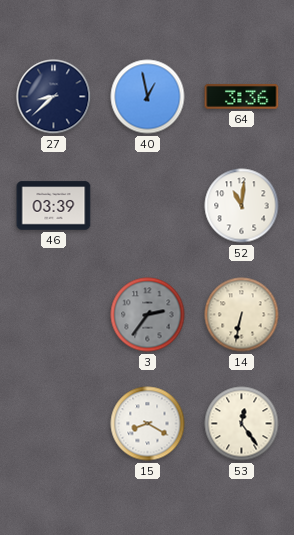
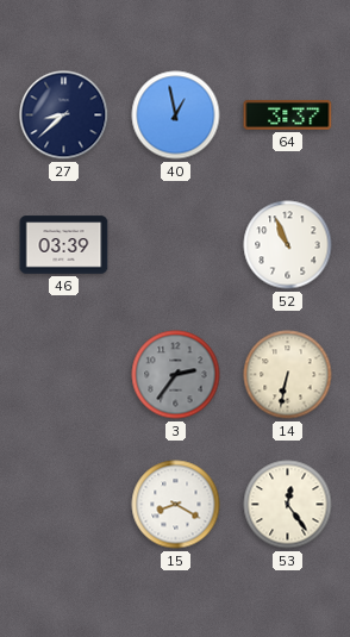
64: 3:36 -> 3:37
52: 11:01 -> 10:56
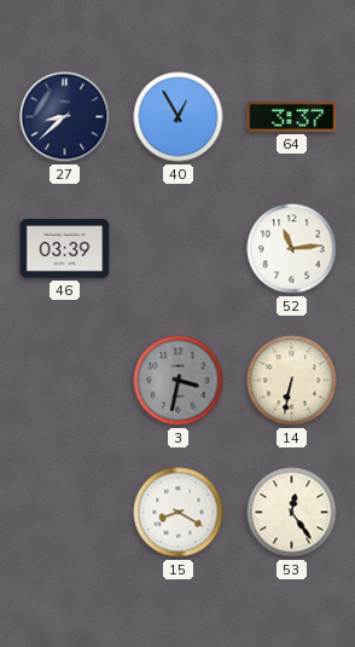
40: 12:58 -> 12:55
52: 10:56 -> 11:14
3: 2:36 -> 3:32
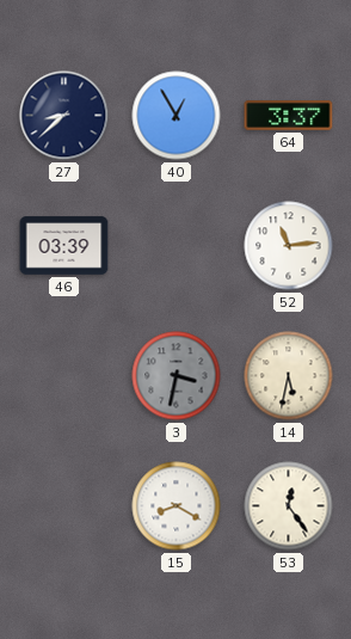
14: 6:32 -> 5:32
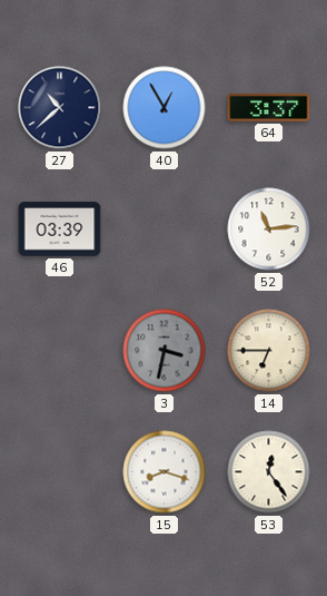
27: 8:38 -> 10:38
14: 5:32 -> 6:45
15: 8:20 -> 8:18
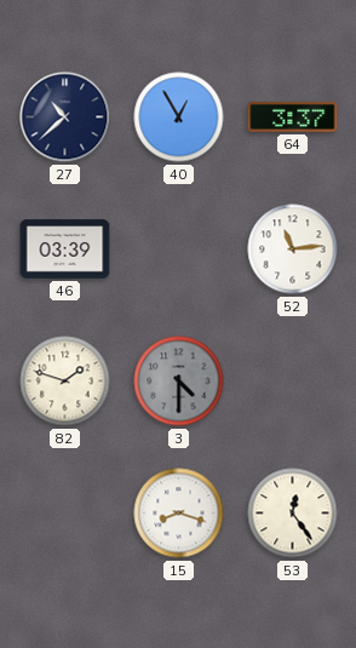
82: none -> 1:48
3: 3:32 -> 4:30
14: 6:45 -> none
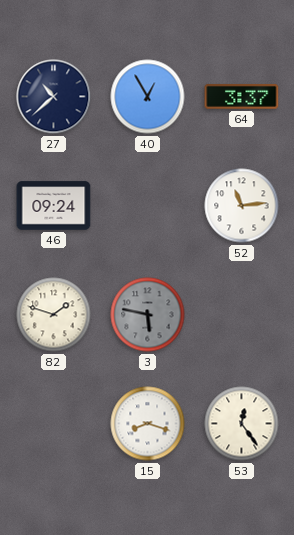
46: 03:39 -> 09:24
3: 4:30 -> 5:47
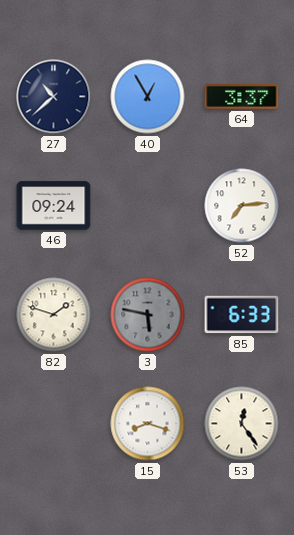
52: 11:14 -> 7:14
85: none -> 6:33
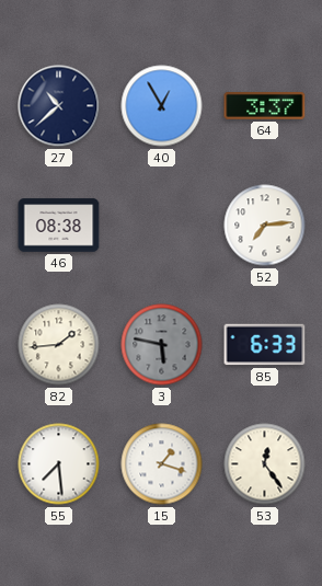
46: 09:24 -> 08:38
82: 1:48 -> 1:44
55: none -> 7:29
15: 8:18 -> 1:18
